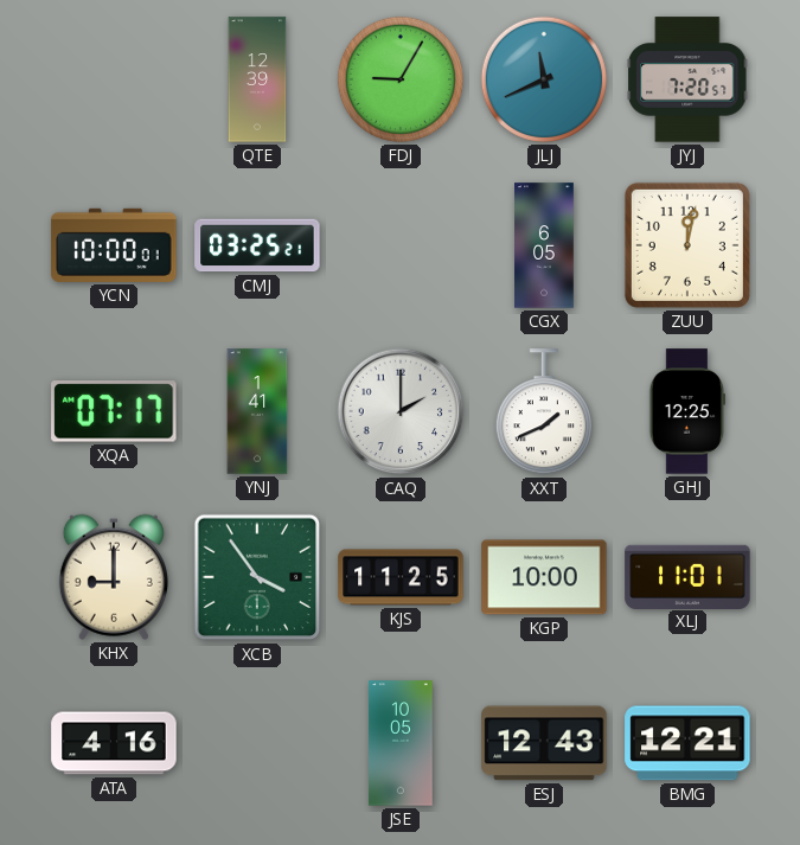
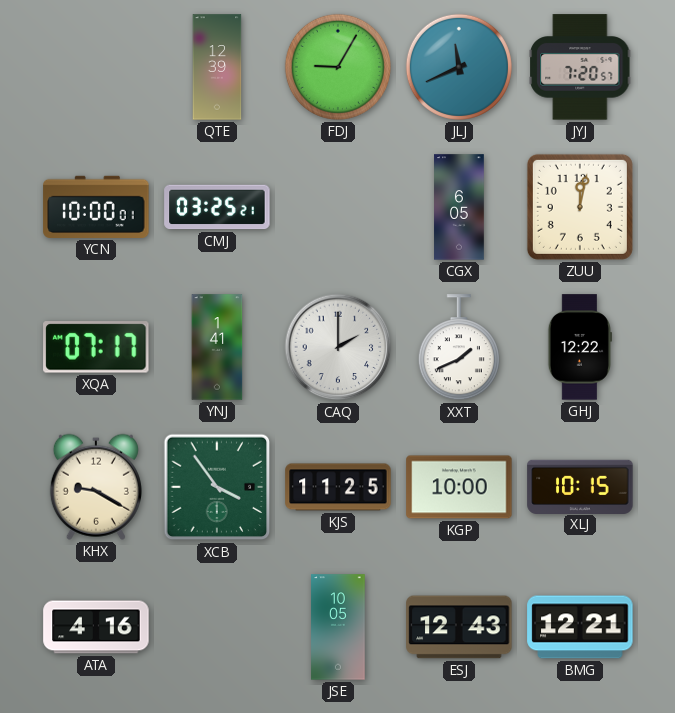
GHJ: 12:25 -> 12:22
KHX: 9:00 -> 9:20
XLJ: 11:01 -> 10:15
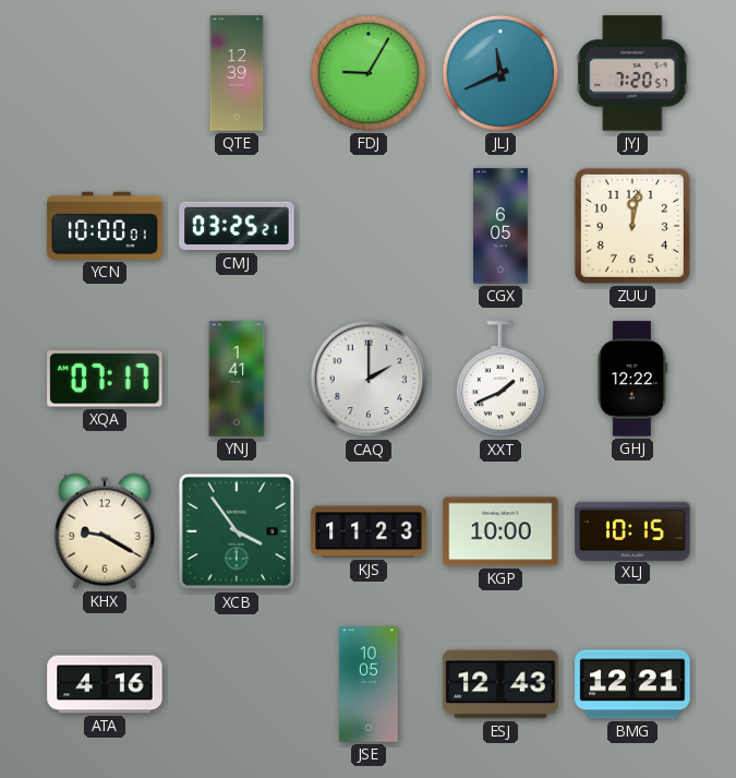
KJS: 11:25 -> 11:23
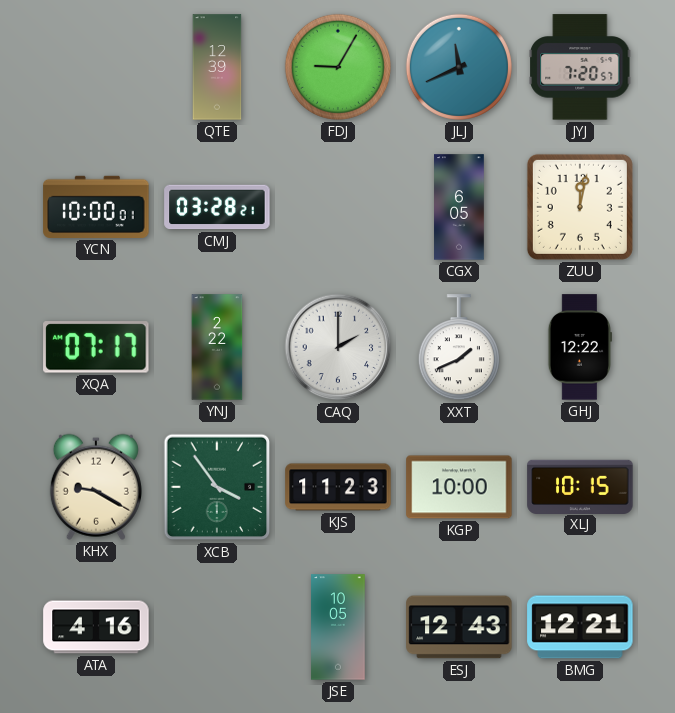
CMJ: 03:25 -> 03:28
YNJ: 1:41 -> 2:22
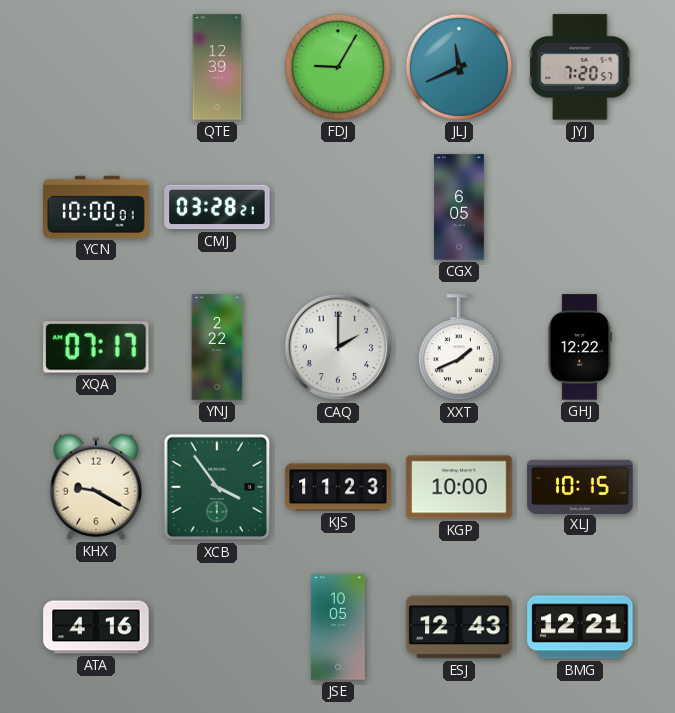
ZUU: 12:02 -> none
